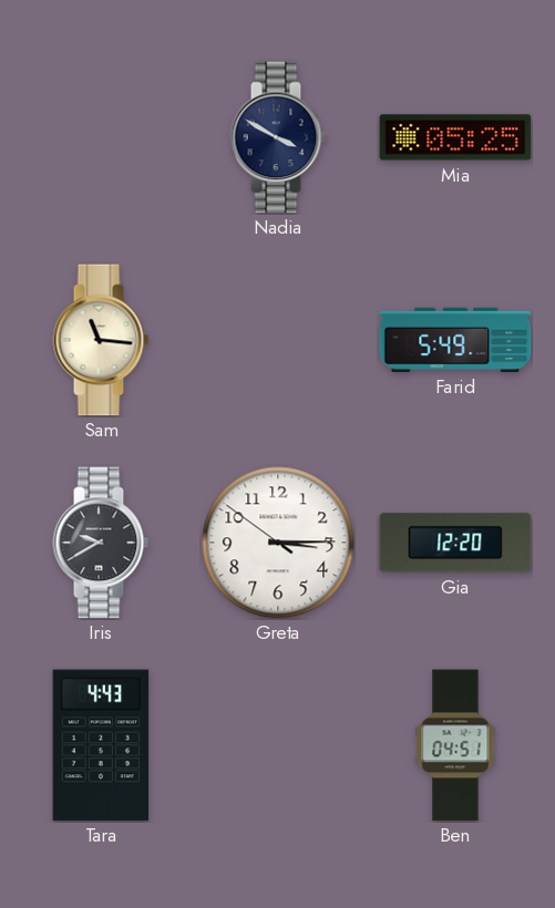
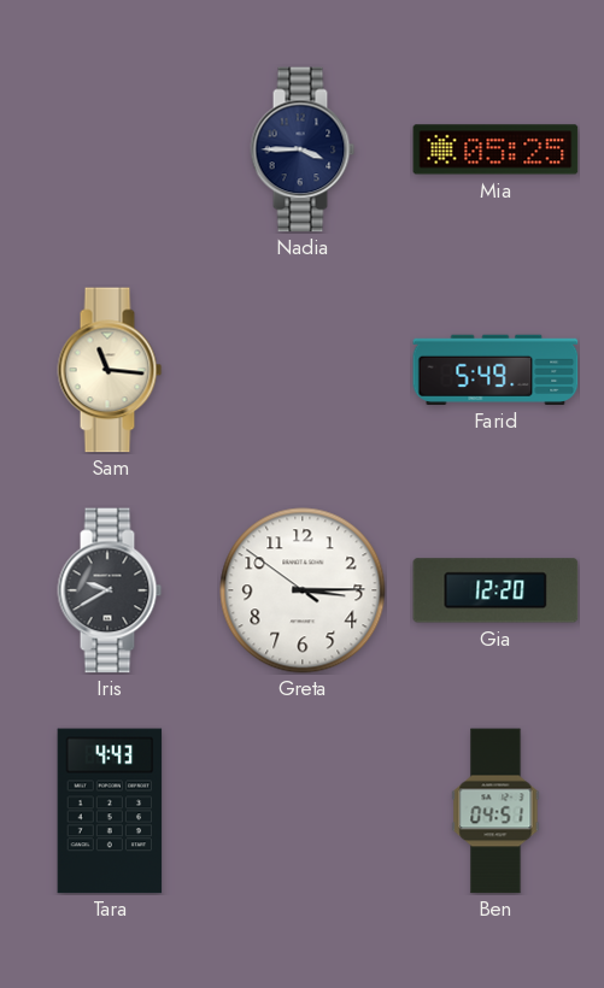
Nadia: 3:50 -> 3:45
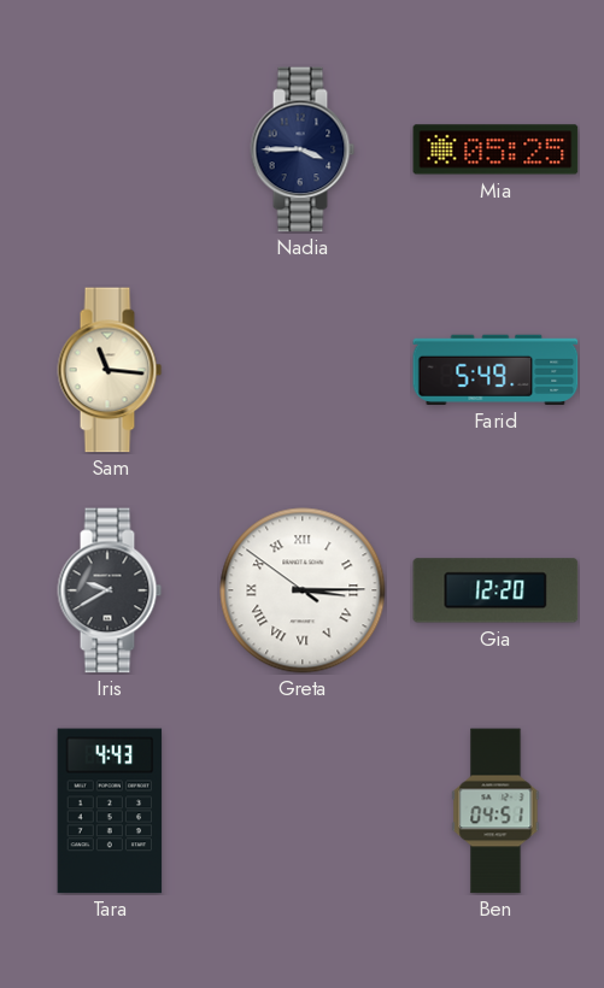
Greta numerals: Arabic -> Roman
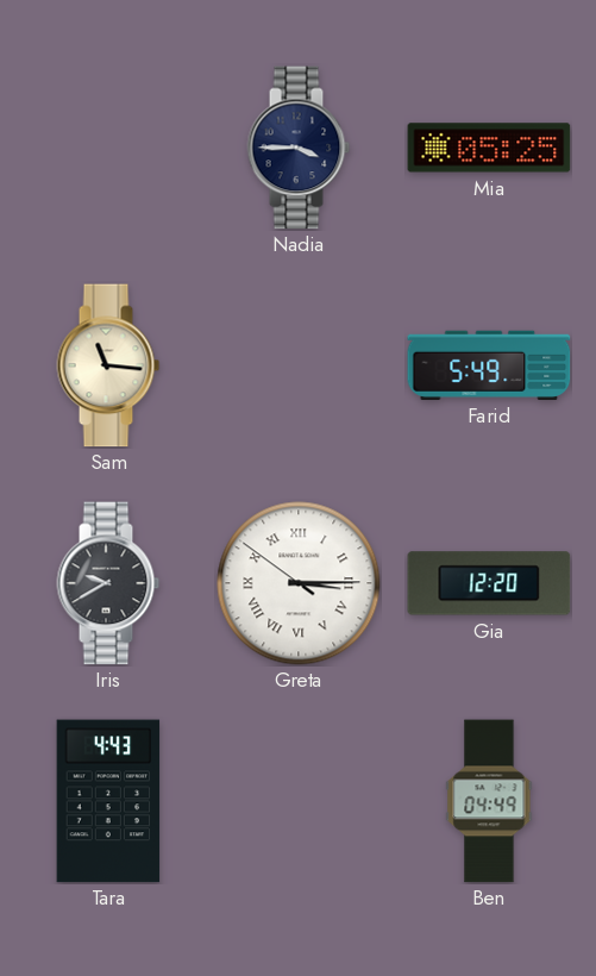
Ben: 04:51 -> 04:49
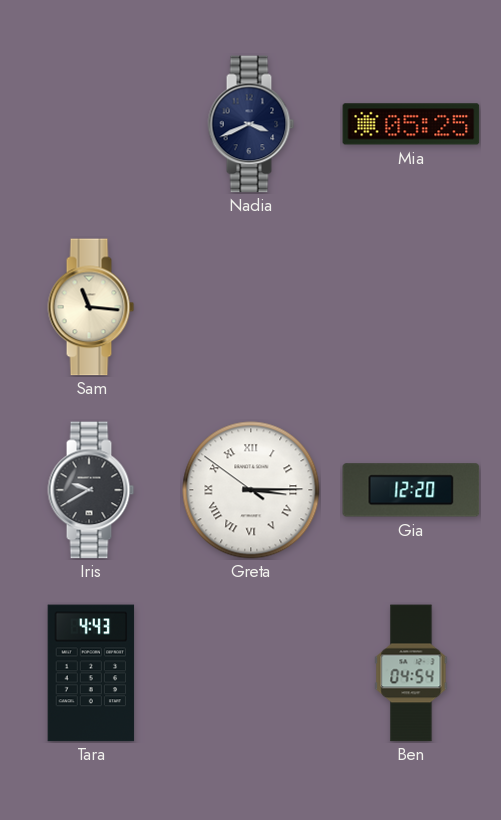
Nadia: 3:45 -> 3:41
Farid: 5:49 -> none
Ben: 04:49 -> 04:54
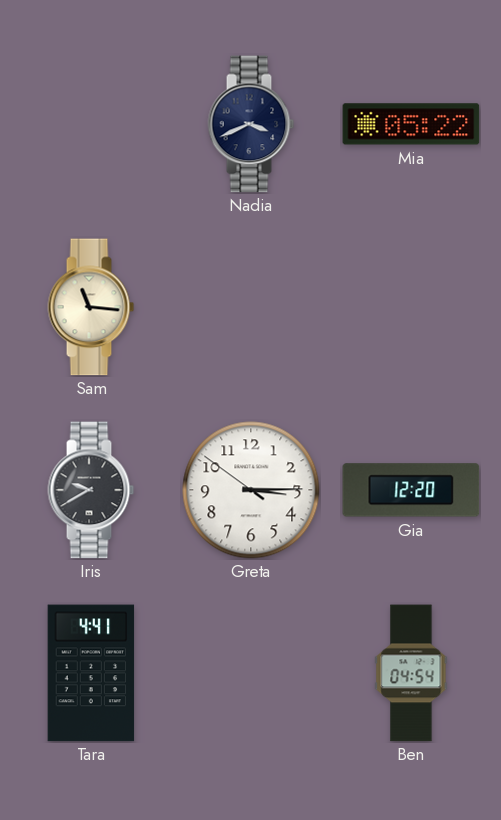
Mia: 05:25 -> 05:22
Greta numerals: Roman -> Arabic
Tara: 4:43 -> 4:41
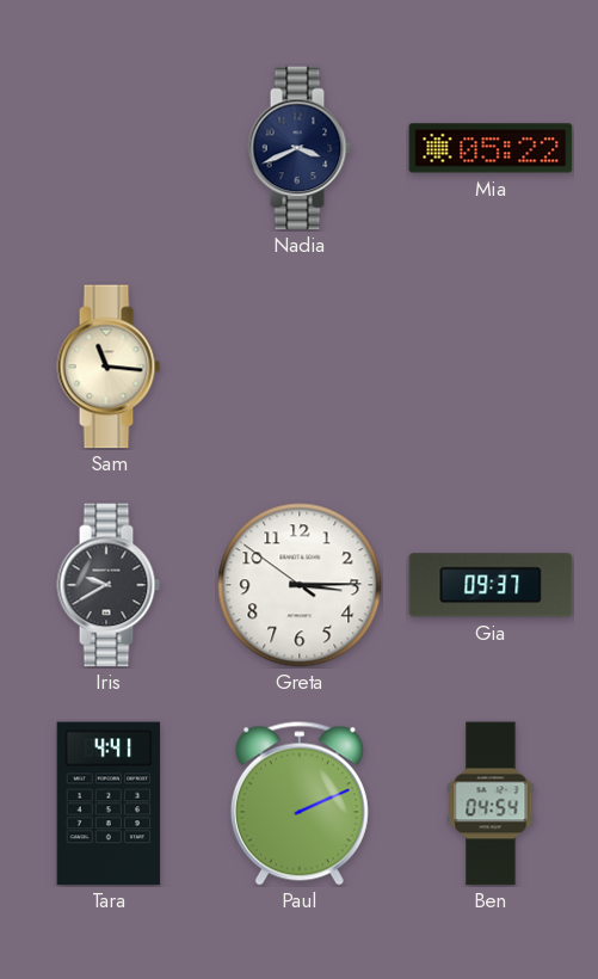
Gia: 12:20 -> 09:37
Paul: none -> 2:11
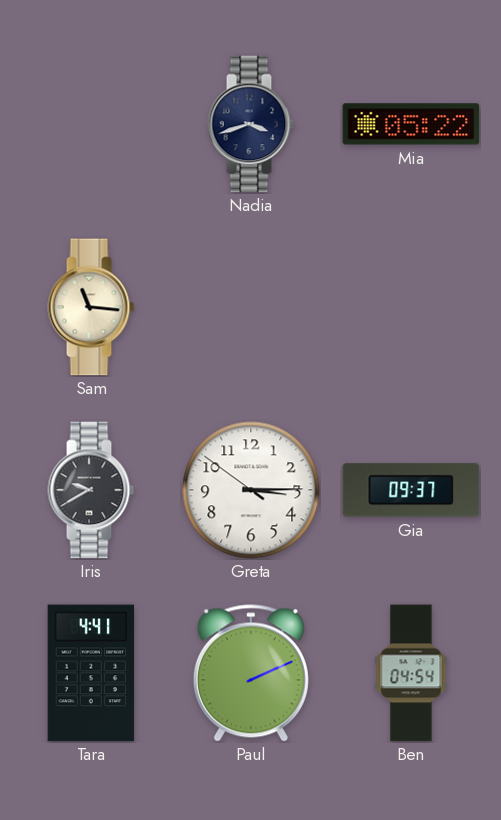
Nadia: 3:41 -> 3:42
